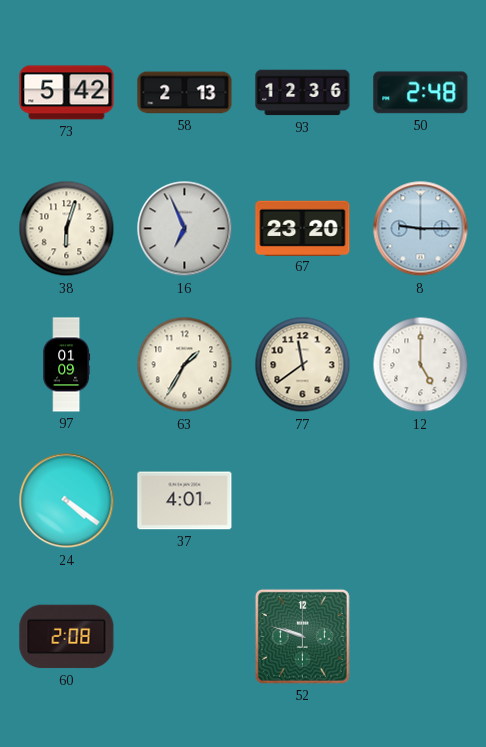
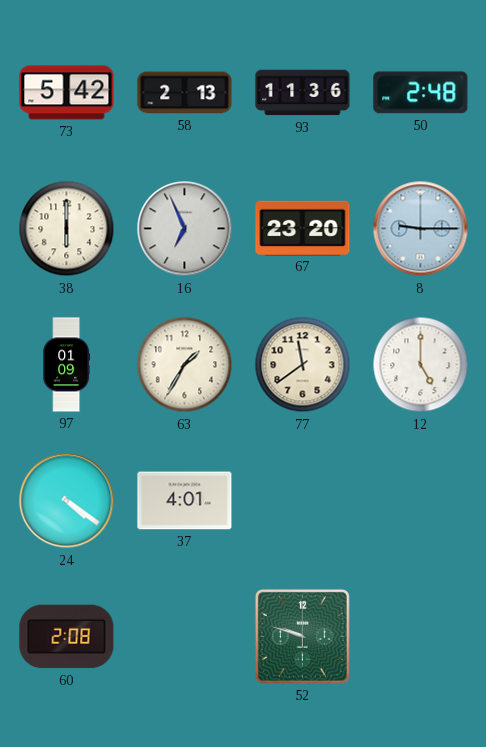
93: 12:36 -> 11:36
38: 6:03 -> 6:00
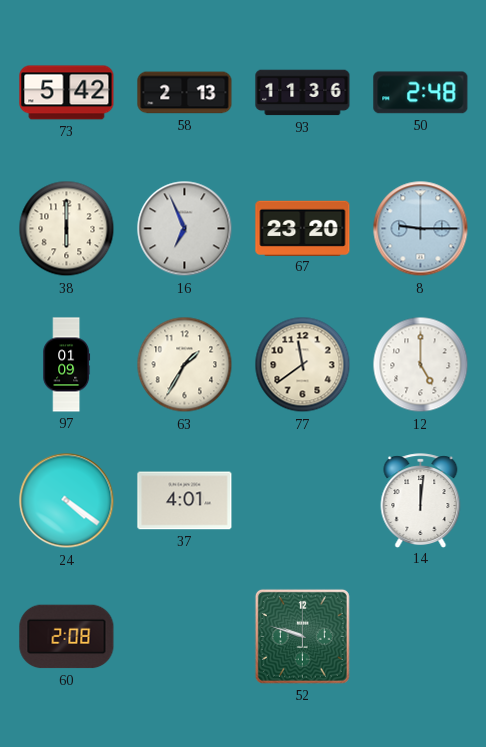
14: none -> 12:01
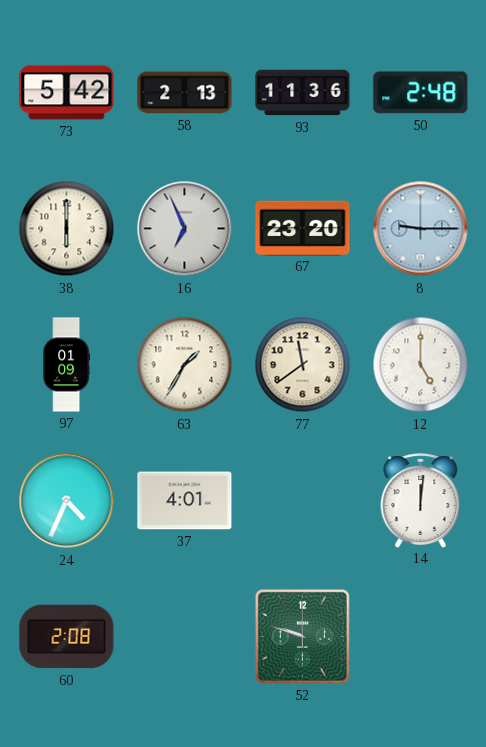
24: 4:21 -> 4:34
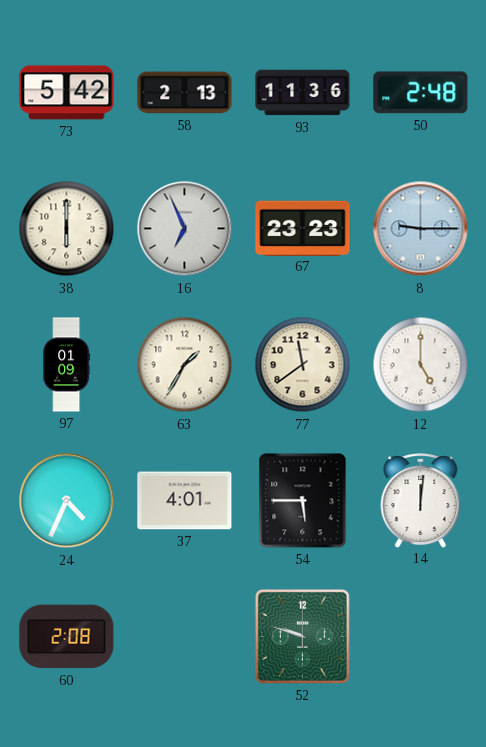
67: 23:20 -> 23:23
54: none -> 5:45
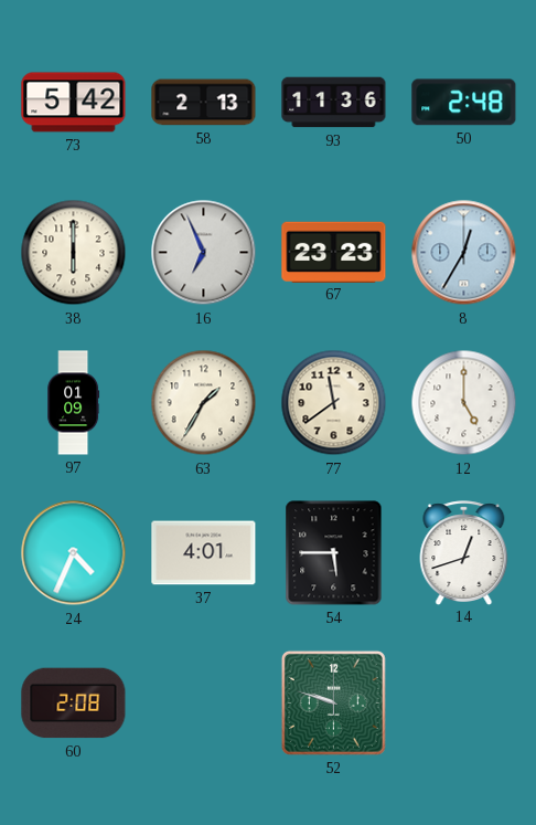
8: 9:15 -> 12:35
14: 12:01 -> 12:42
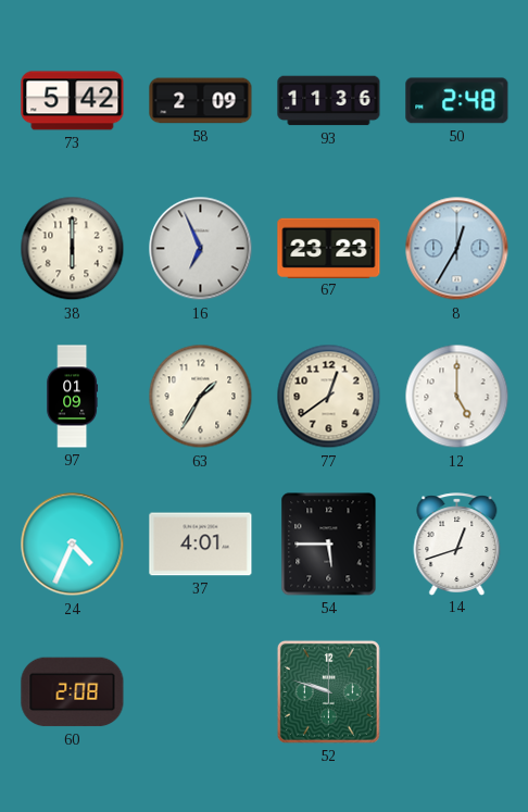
58: 2:13 -> 2:09
77: 11:39 -> 12:39
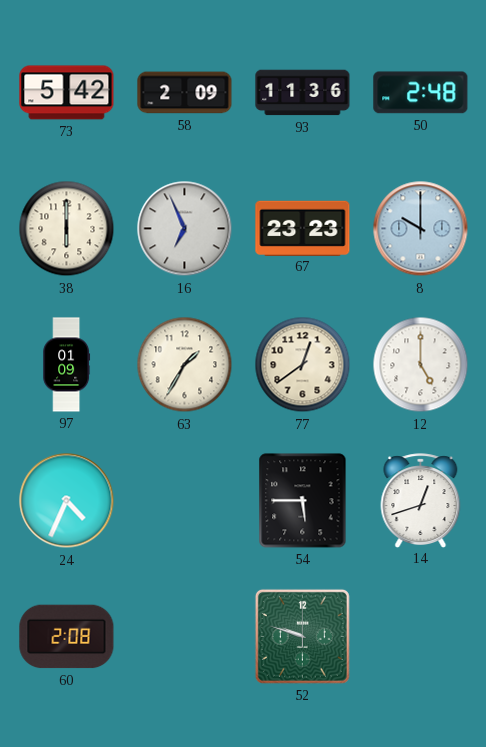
8: 12:35 -> 10:00
37: 4:01 -> none
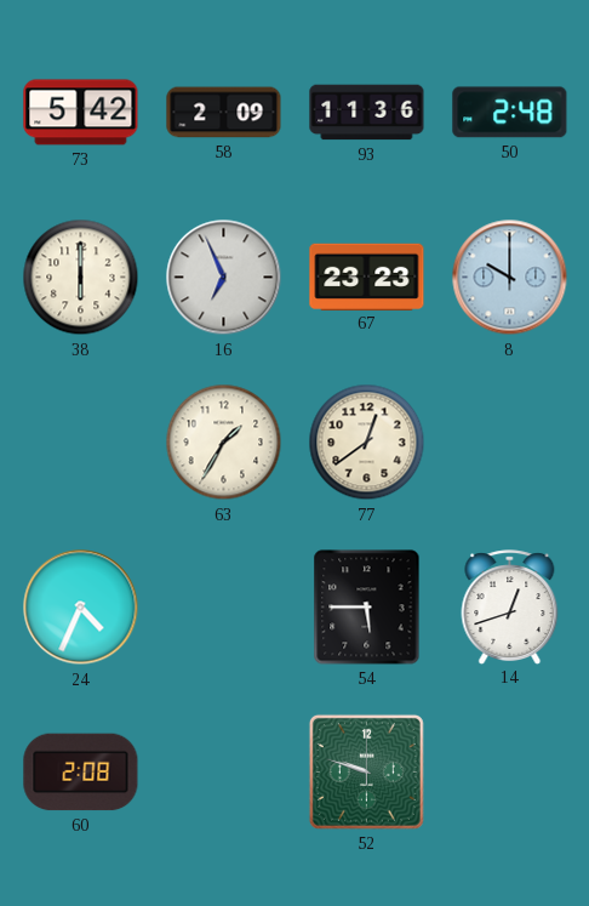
97: 01:09 -> none
12: 5:00 -> none
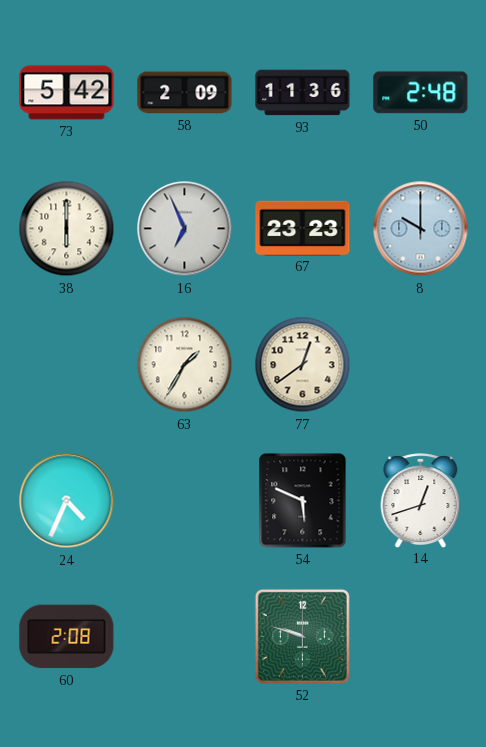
54: 5:45 -> 5:49
